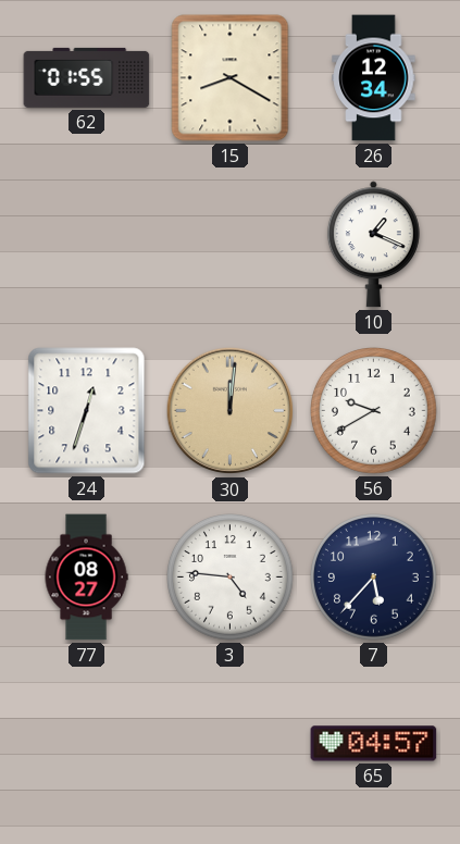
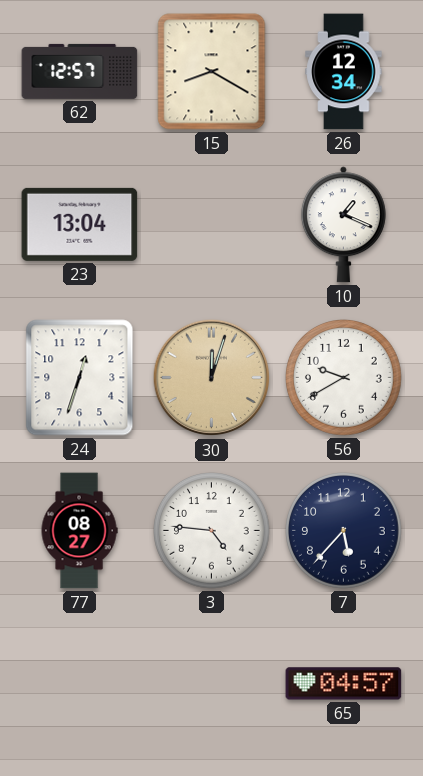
62: 01:55 -> 12:57
23: none -> 13:04
30: 12:01 -> 12:03
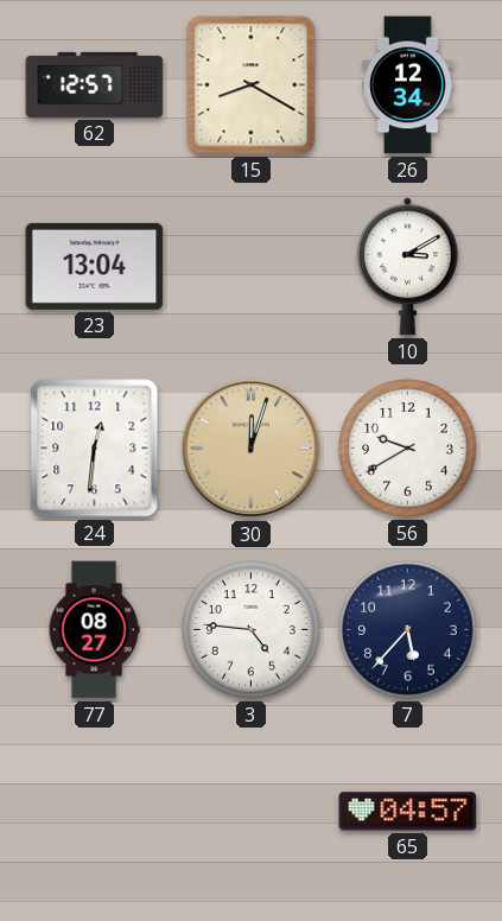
10: 1:19 -> 3:10
24: 12:33 -> 12:31
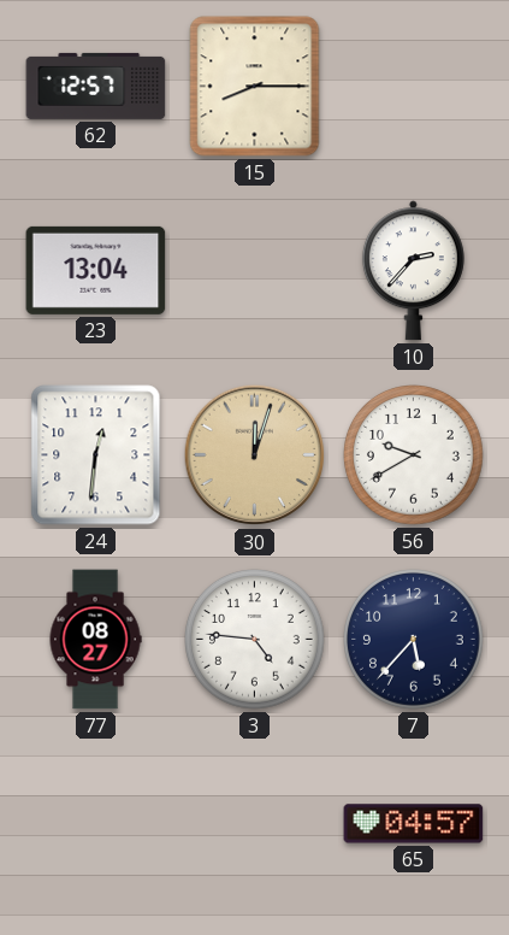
15: 8:20 -> 8:15
26: 12:34 -> none
10: 3:10 -> 2:37
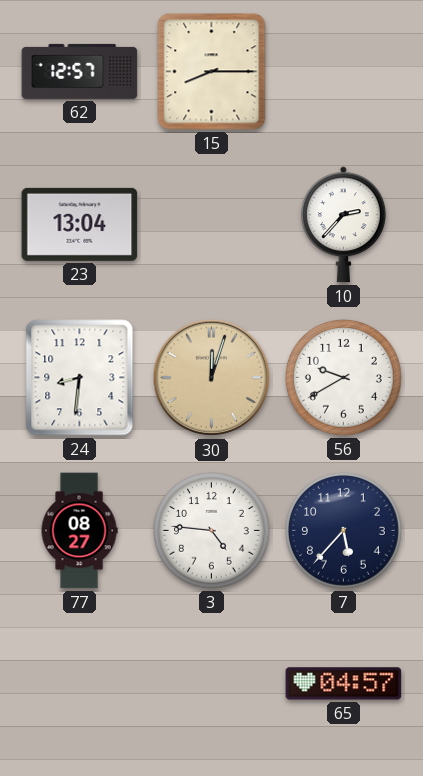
24: 12:31 -> 8:31
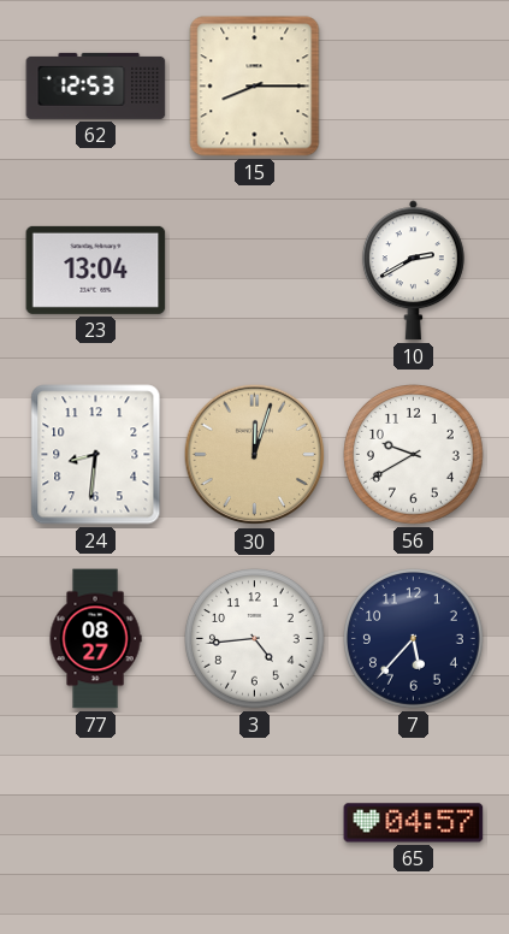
62: 12:57 -> 12:53
10: 2:37 -> 2:40
3: 4:46 -> 4:44
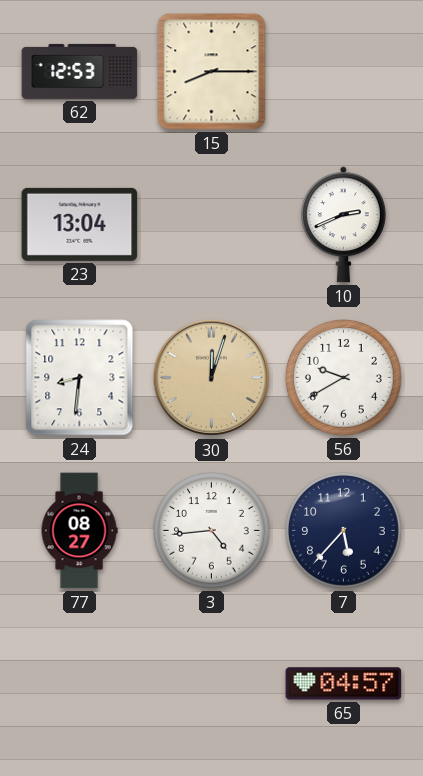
10: 2:40 -> 2:41
